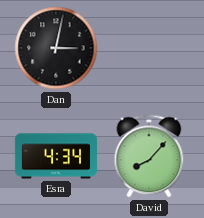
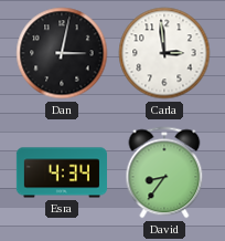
Carla: none -> 2:59
David: 8:07 -> 8:36
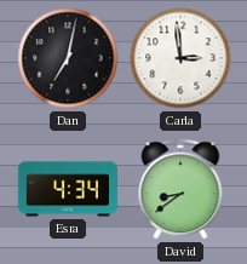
Dan: 3:02 -> 7:02
David: 8:36 -> 8:39
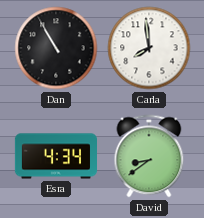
Dan: 7:02 -> 10:55
Carla: 2:59 -> 7:59
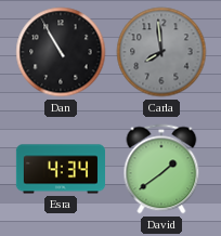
Carla dial: white -> grey
David: 8:39 -> 1:39
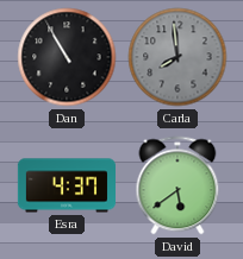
Esra: 4:34 -> 4:37
David: 1:39 -> 5:39
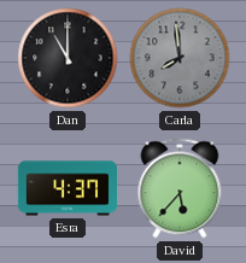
Dan: 10:55 -> 11:00
David: 5:39 -> 5:37
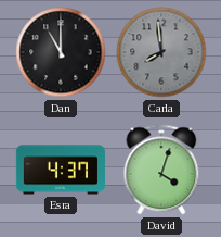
David: 5:37 -> 4:03
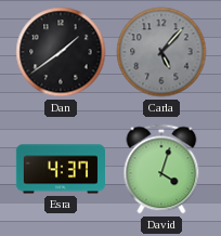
Dan: 11:00 -> 1:39
Carla: 7:59 -> 5:07
